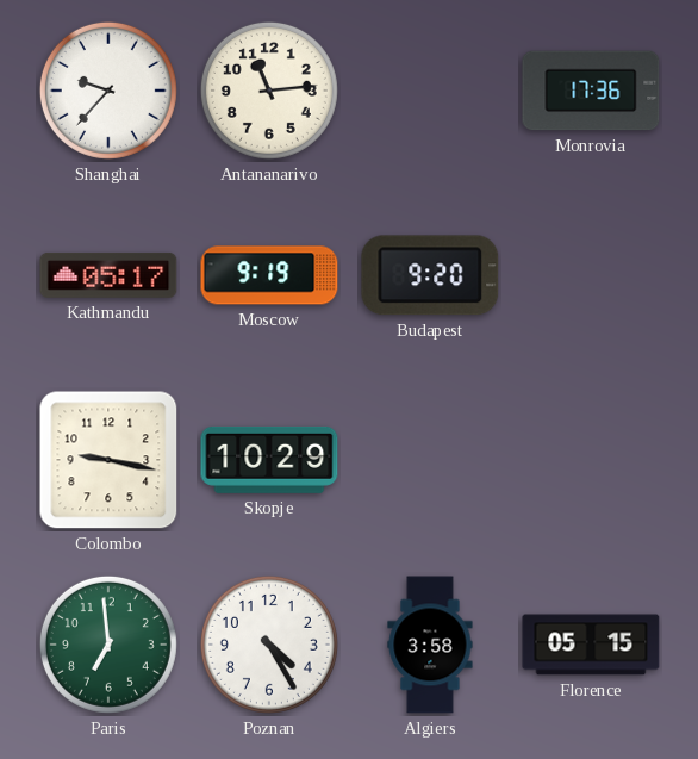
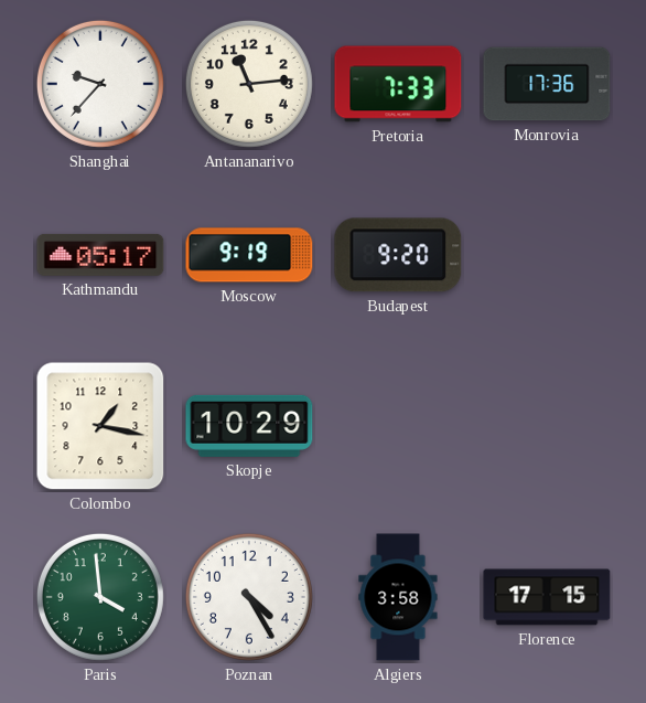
Pretoria: none -> 7:33
Colombo: 9:17 -> 1:17
Paris: 6:59 -> 3:59
Florence: 05:15 -> 17:15
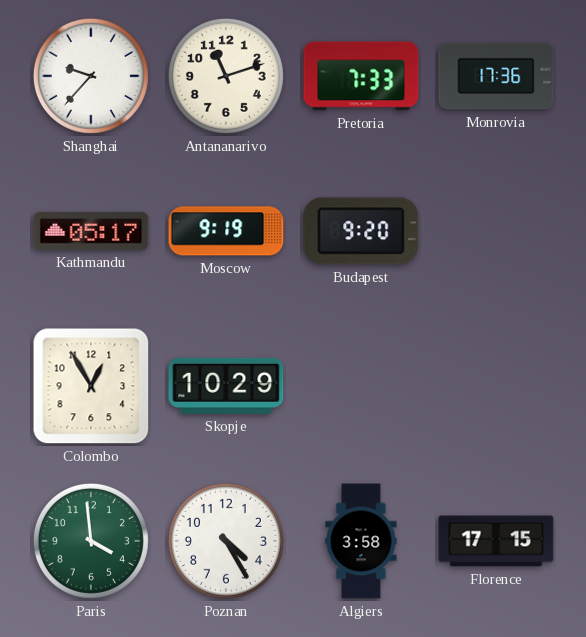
Antananarivo: 11:14 -> 11:12
Colombo: 1:17 -> 12:55
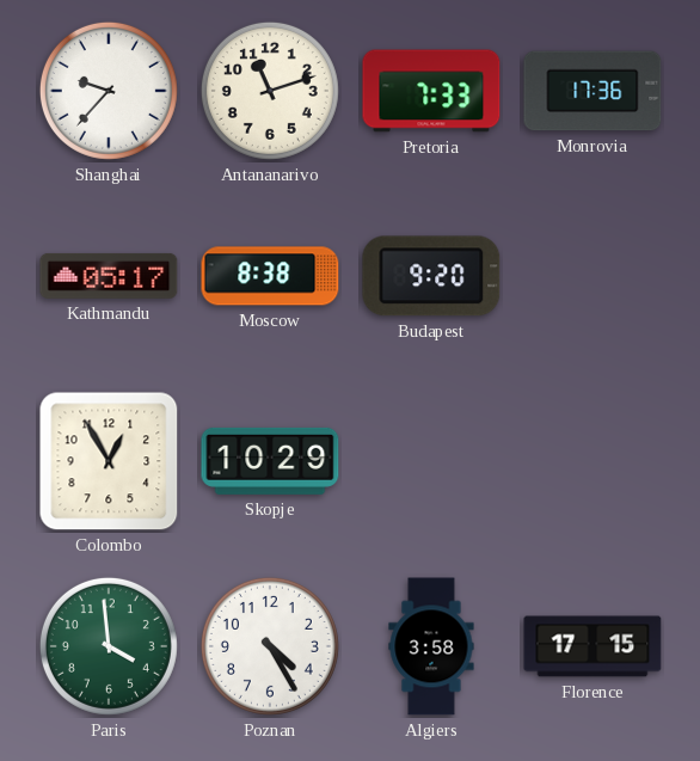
Moscow: 9:19 -> 8:38
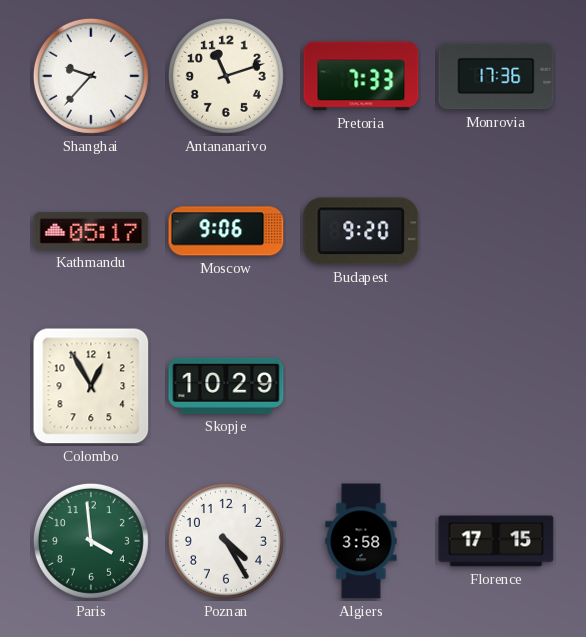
Moscow: 8:38 -> 9:06
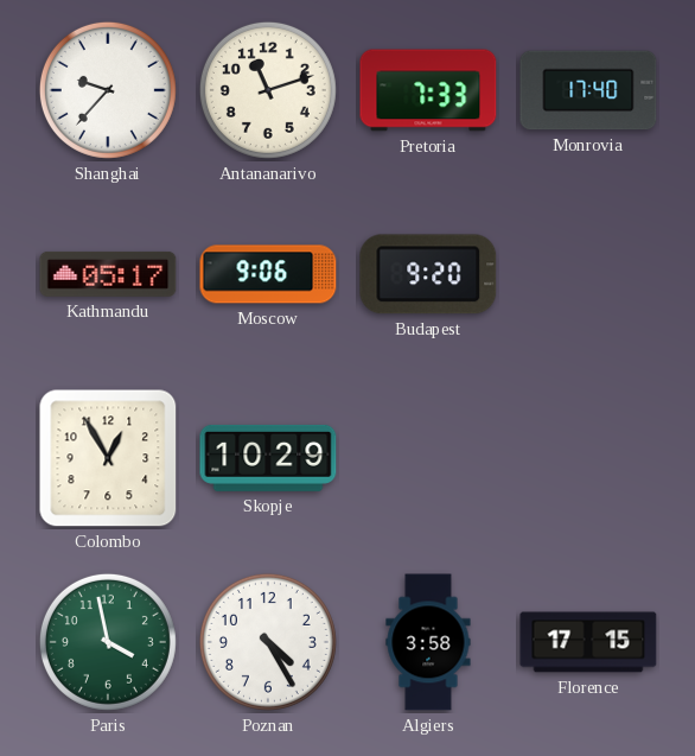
Monrovia: 17:36 -> 17:40
Paris: 3:59 -> 3:58
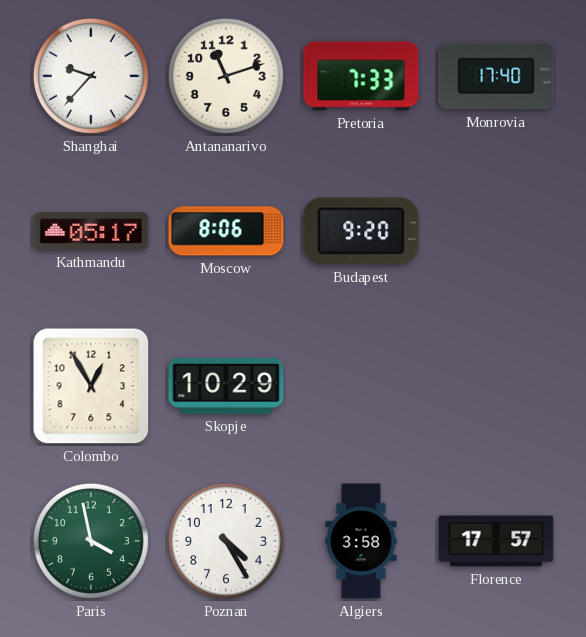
Moscow: 9:06 -> 8:06
Florence: 17:15 -> 17:57
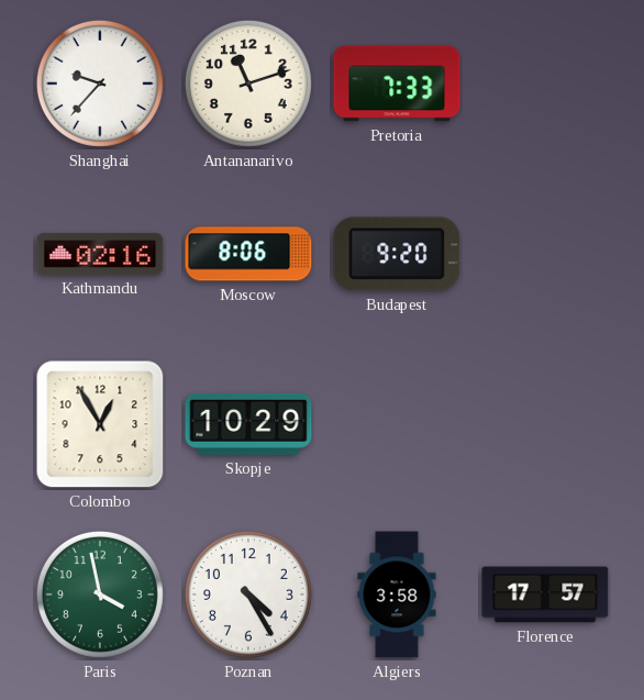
Monrovia: 17:40 -> none
Kathmandu: 05:17 -> 02:16
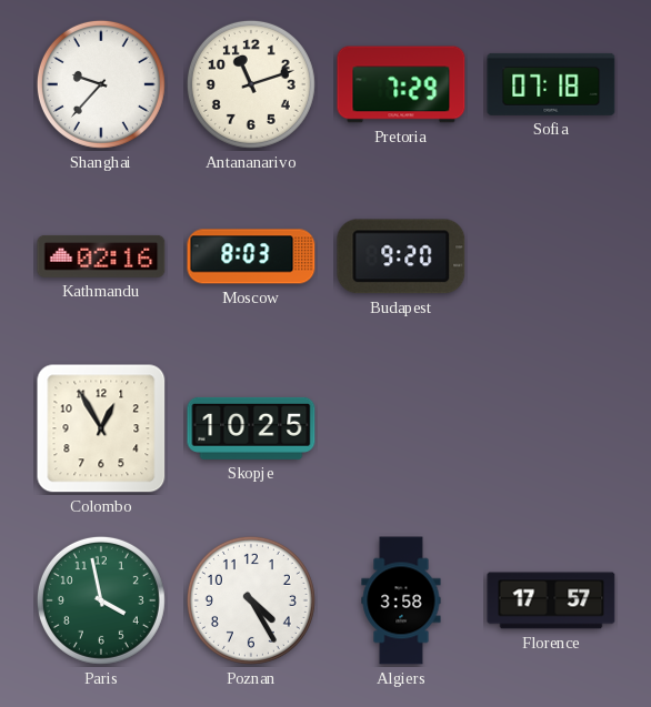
Pretoria: 7:33 -> 7:29
Sofia: none -> 07:18
Moscow: 8:06 -> 8:03
Skopje: 10:29 -> 10:25
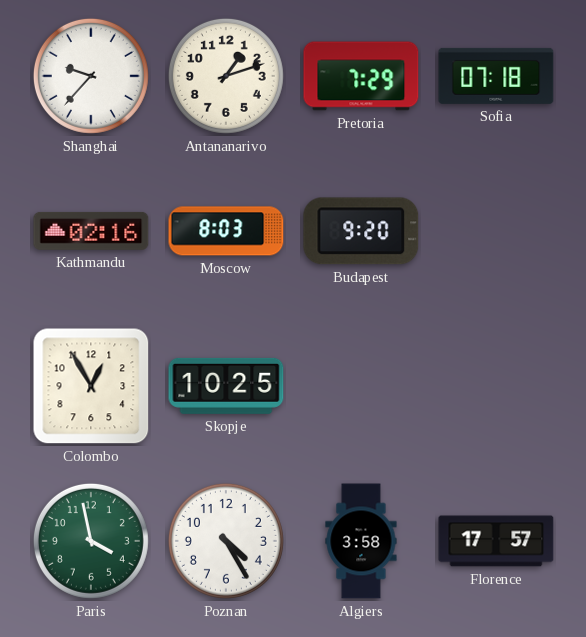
Antananarivo: 11:12 -> 1:12
